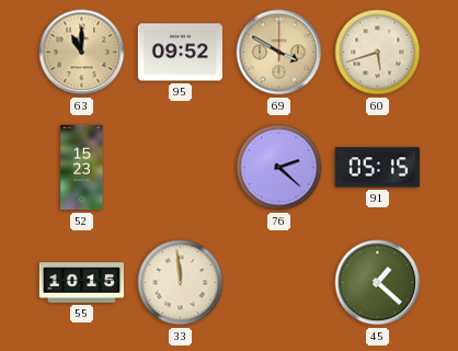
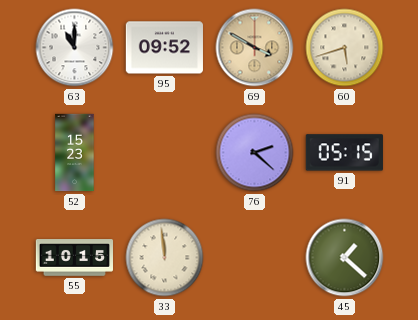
63 dial: champagne -> white
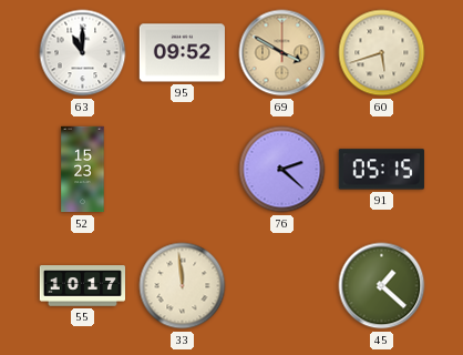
55: 10:15 -> 10:17
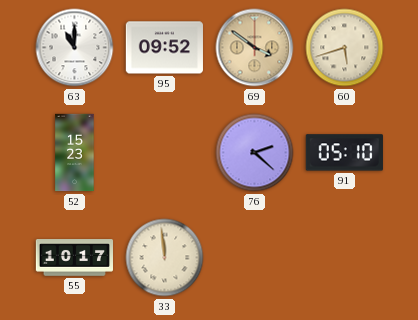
69: 3:50 -> 3:51
91: 05:15 -> 05:10
45: 1:22 -> none
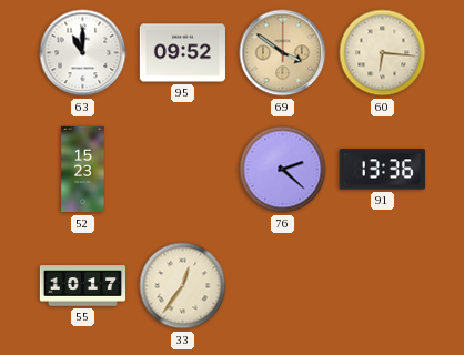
60: 5:42 -> 6:16
91: 05:10 -> 13:36
33: 11:59 -> 12:36
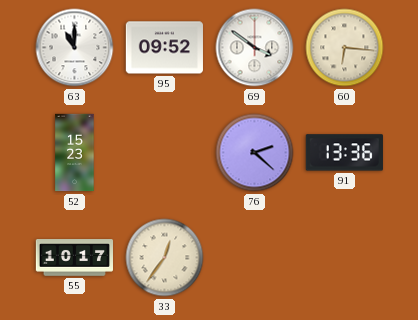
69 dial: champagne -> white
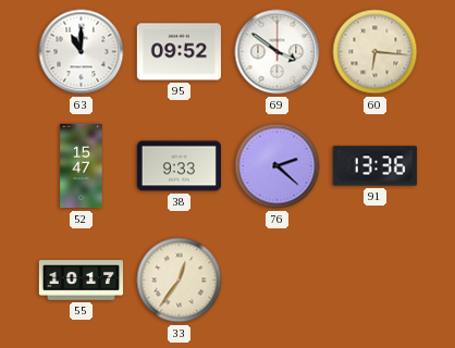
52: 15:23 -> 15:47
38: none -> 9:33
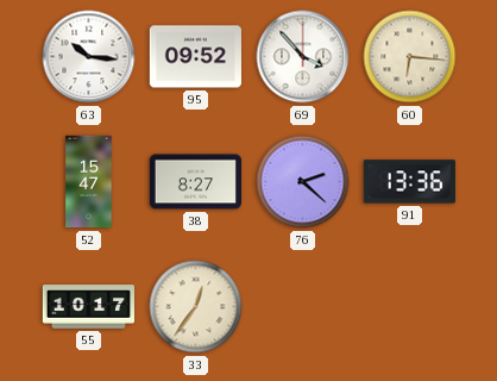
63: 11:00 -> 10:16
69: 3:51 -> 3:53
38: 9:33 -> 8:27
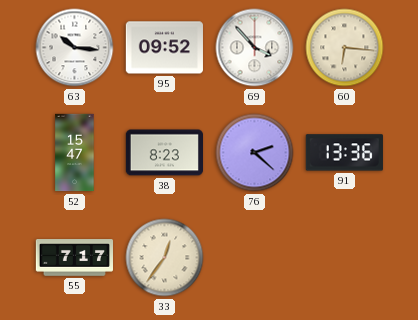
38: 8:27 -> 8:23
55: 10:17 -> 7:17
